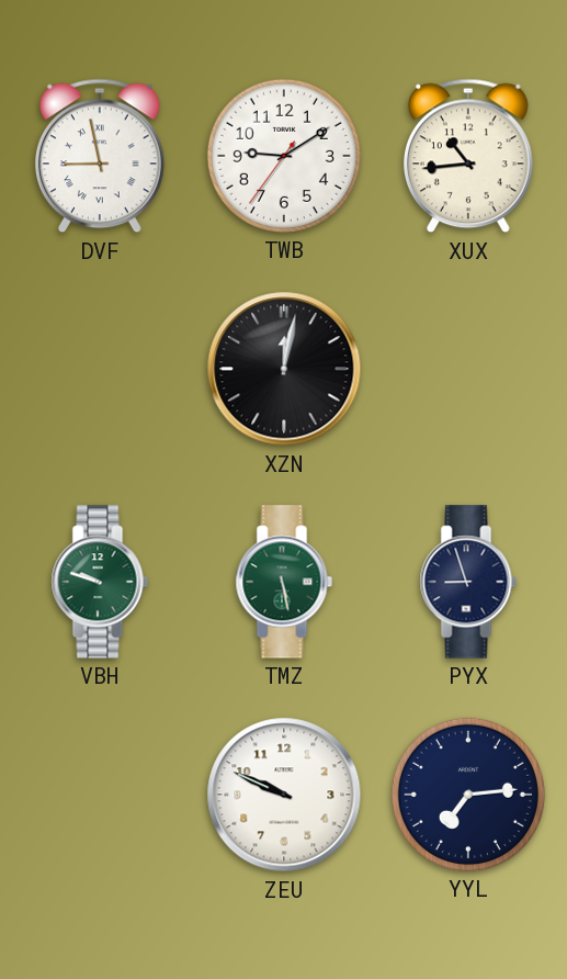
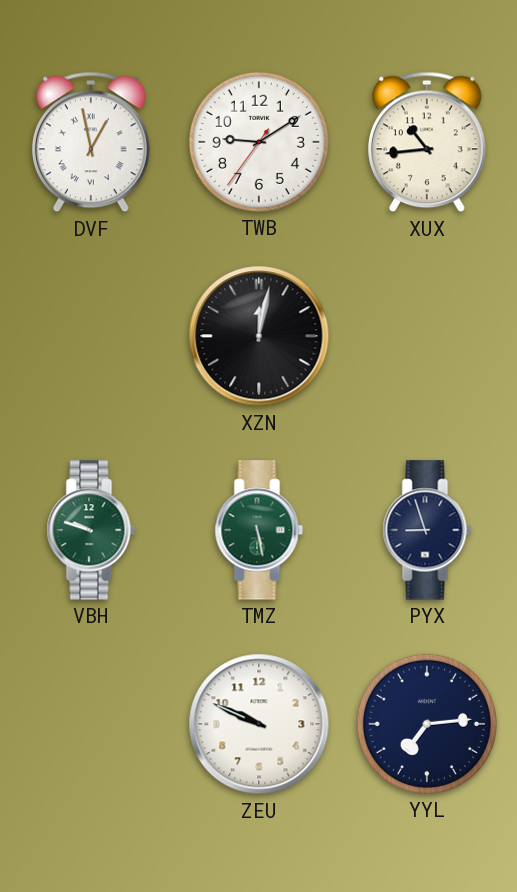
DVF: 8:58 -> 12:58
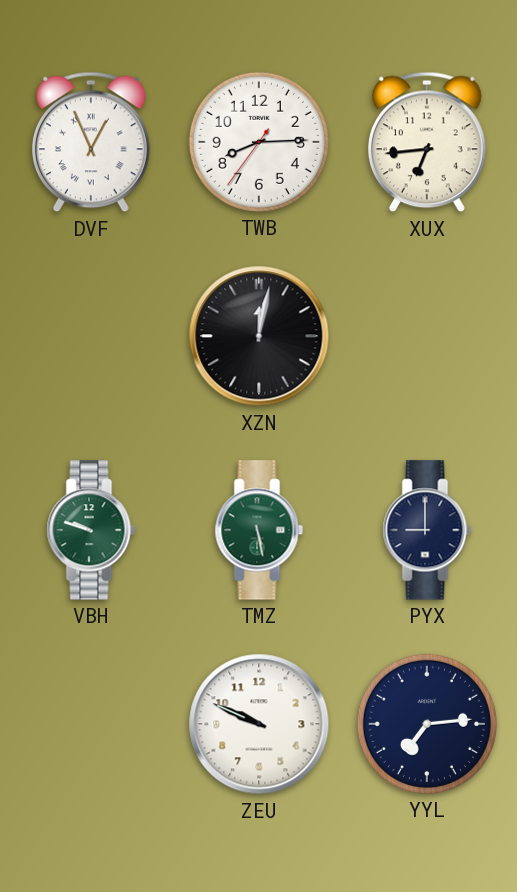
DVF: 12:58 -> 12:56
TWB: 9:09 -> 8:14
XUX: 10:44 -> 6:44
PYX: 8:57 -> 9:00
